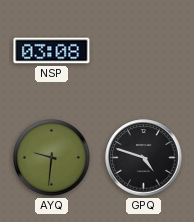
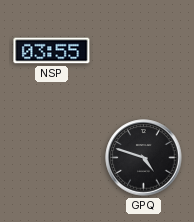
NSP: 03:08 -> 03:55
AYQ: 9:31 -> none
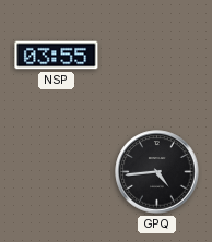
GPQ: 4:48 -> 4:44
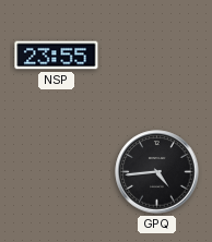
NSP: 03:55 -> 23:55
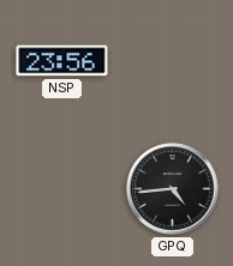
NSP: 23:55 -> 23:56
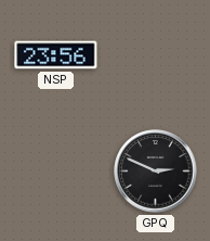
GPQ: 4:44 -> 2:49
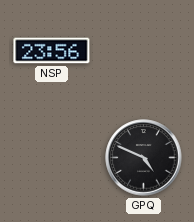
GPQ: 2:49 -> 4:49
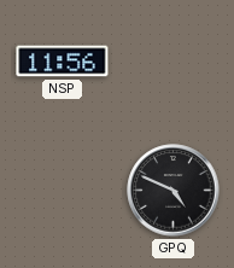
NSP: 23:56 -> 11:56
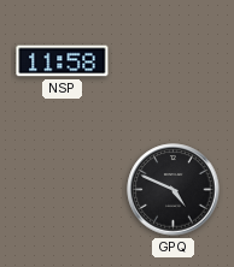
NSP: 11:56 -> 11:58
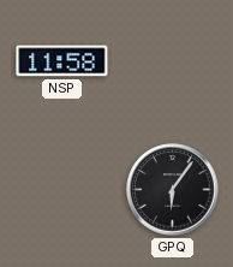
GPQ: 4:49 -> 6:06
